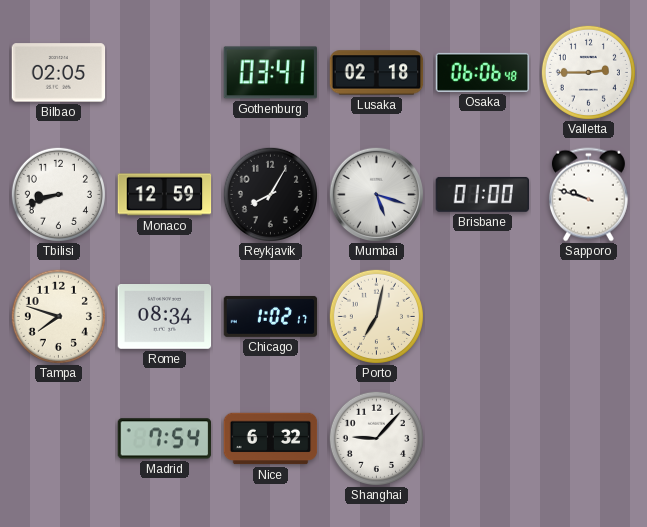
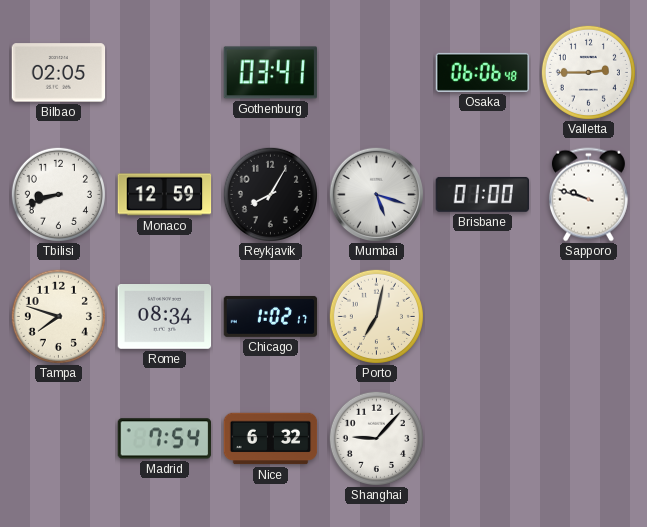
Lusaka: 02:18 -> none
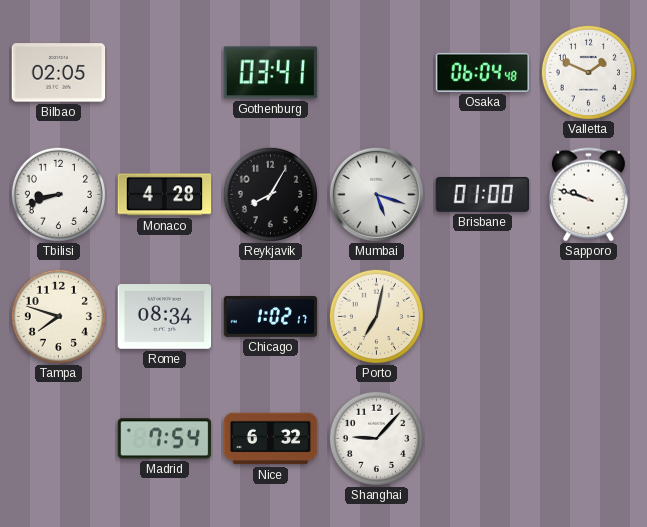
Osaka: 06:06 -> 06:04
Valletta: 2:45 -> 1:49
Monaco: 12:59 -> 4:28
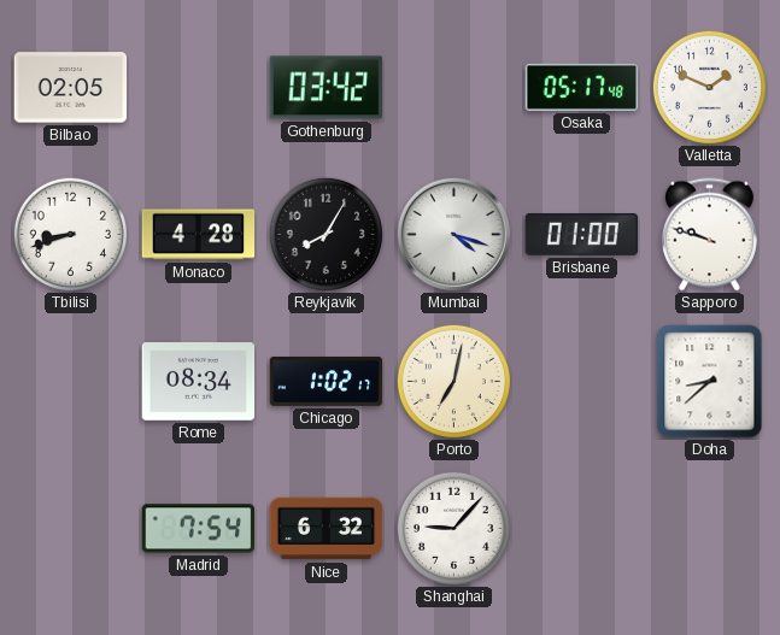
Gothenburg: 03:41 -> 03:42
Osaka: 06:04 -> 05:17
Mumbai: 5:18 -> 4:18
Tampa: 7:48 -> none
Doha: none -> 8:38
